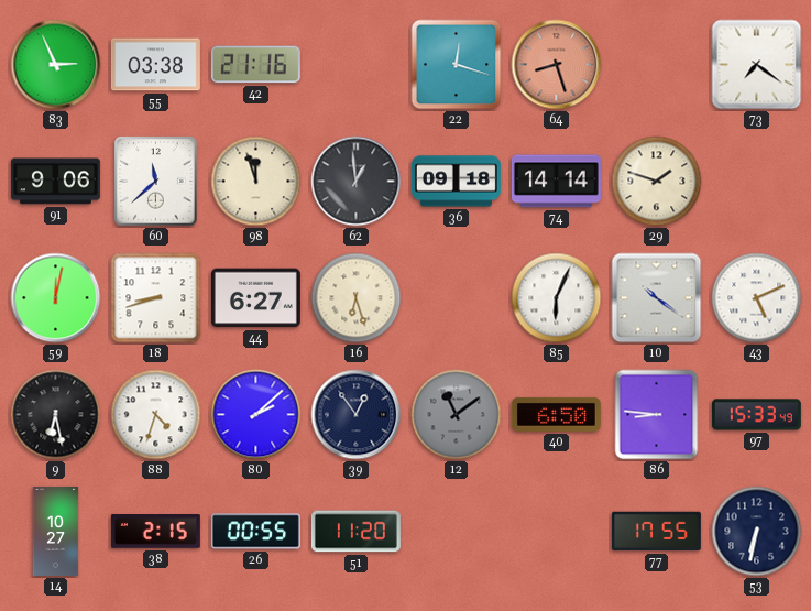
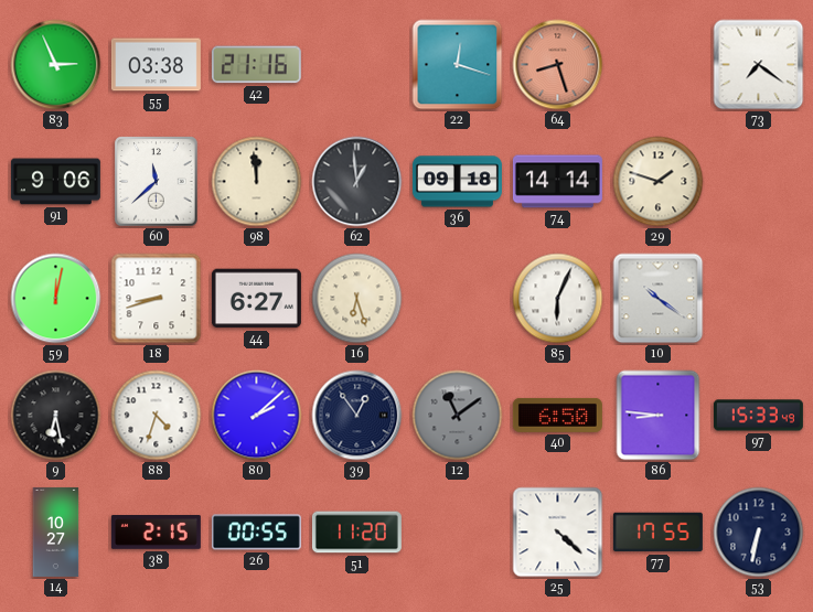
98: 11:57 -> 11:59
43: 5:11 -> none
25: none -> 4:22
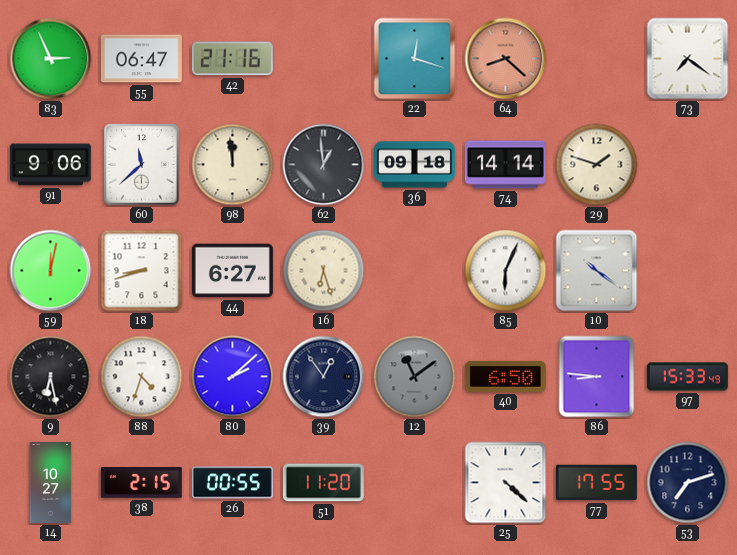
55: 03:38 -> 06:47
64: 8:27 -> 8:22
53: 6:32 -> 7:12
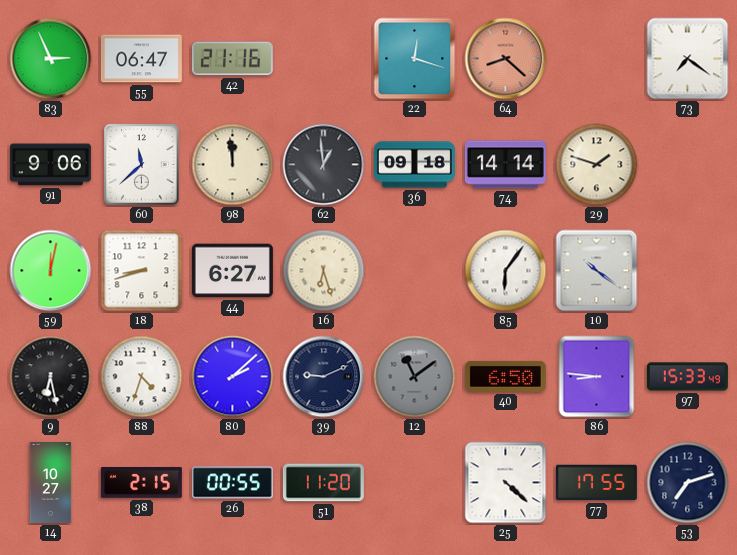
85: 6:04 -> 6:06
39: 12:54 -> 9:11
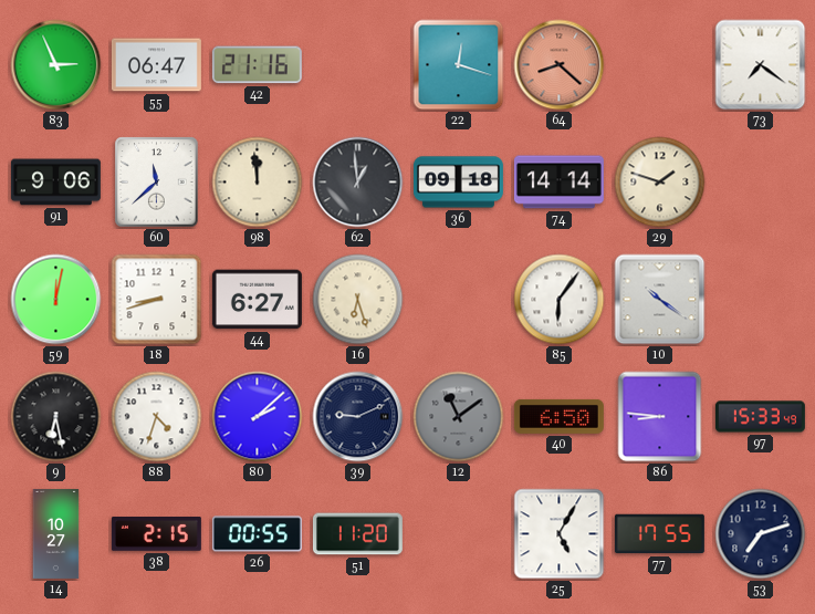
25: 4:22 -> 5:05
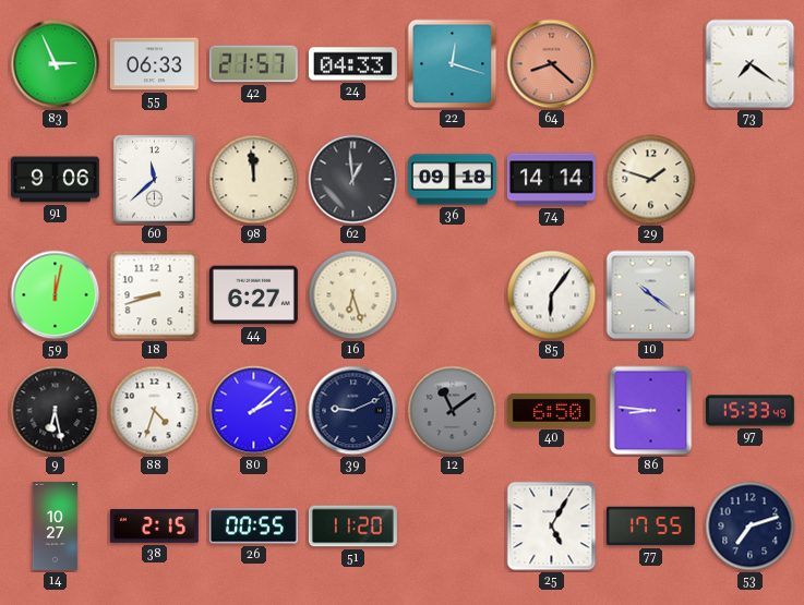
55: 06:47 -> 06:33
42: 21:16 -> 21:57
24: none -> 04:33
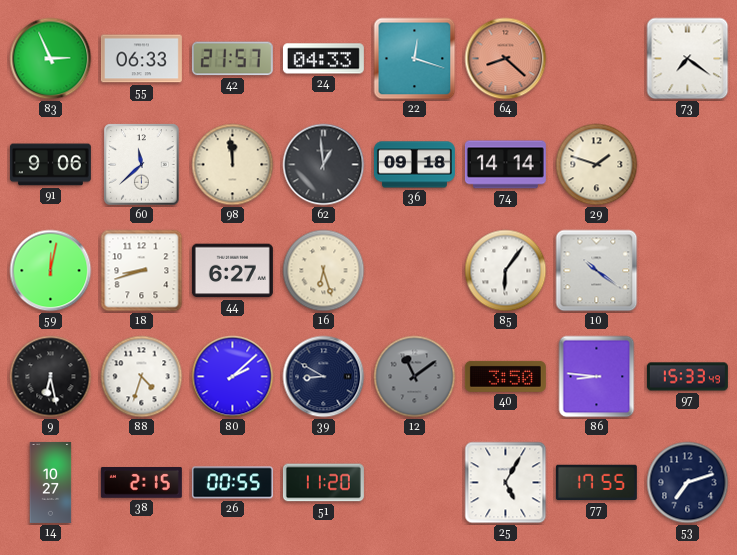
39: 9:11 -> 8:50
40: 6:50 -> 3:50
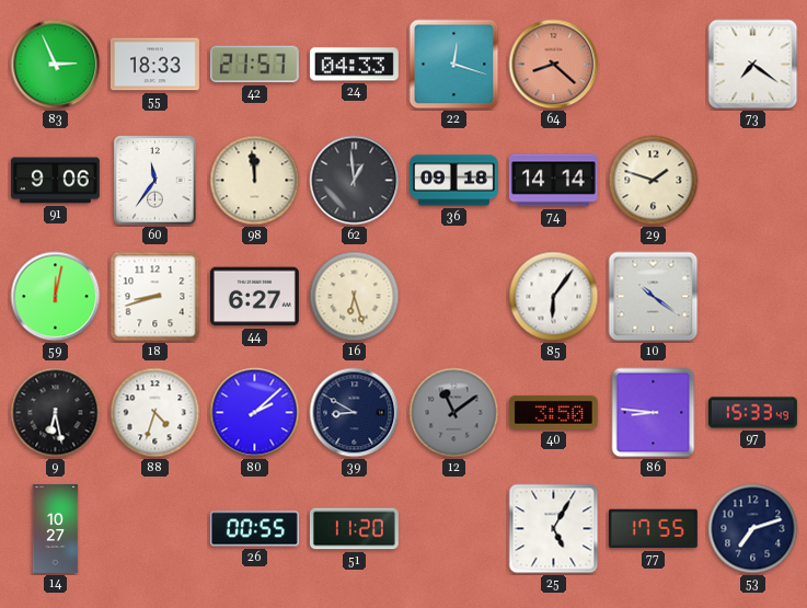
55: 06:33 -> 18:33
60: 11:38 -> 11:36
38: 2:15 -> none
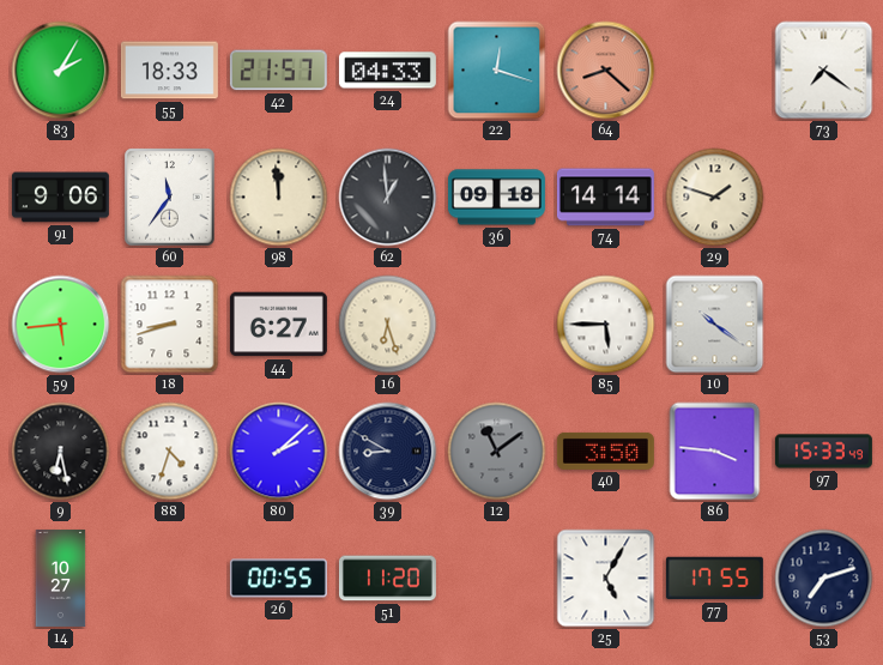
83: 2:56 -> 2:05
59: 12:02 -> 5:44
85: 6:06 -> 5:45
86: 8:46 -> 3:46
